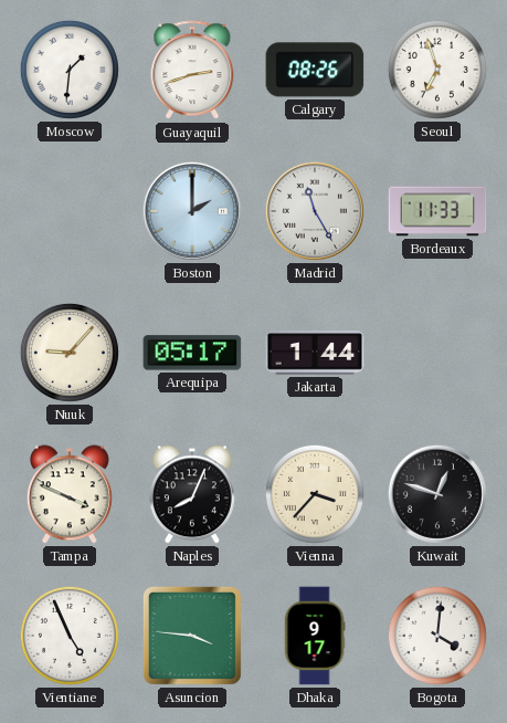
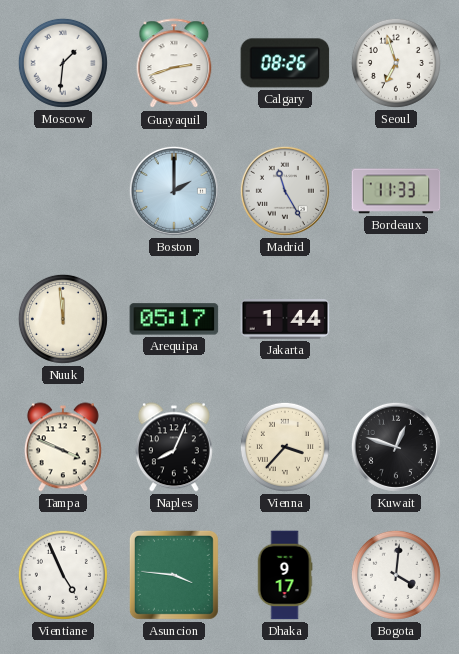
Nuuk: 9:07 -> 11:59
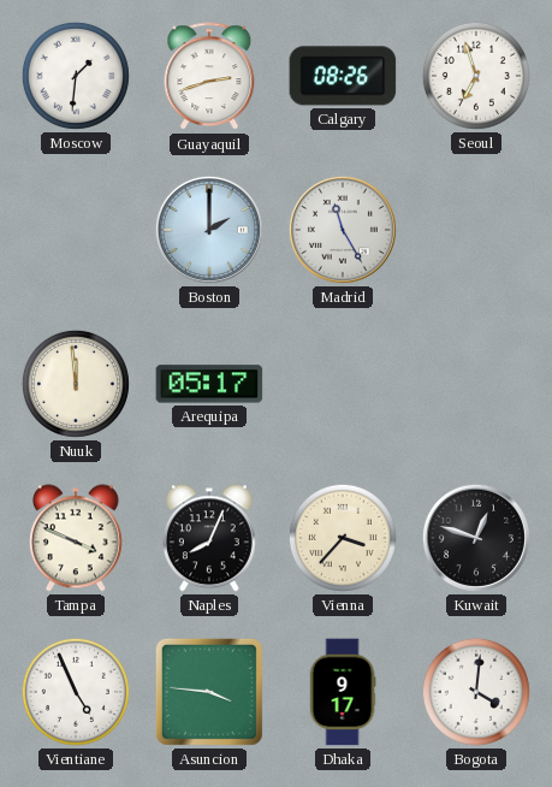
Bordeaux: 11:33 -> none
Jakarta: 1:44 -> none
